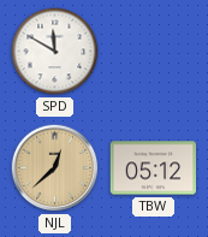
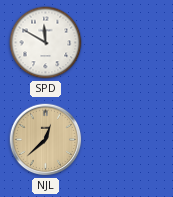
TBW: 05:12 -> none
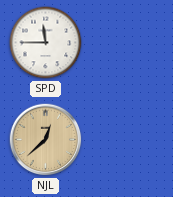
SPD: 11:50 -> 11:45
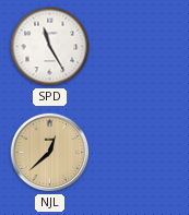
SPD: 11:45 -> 11:25
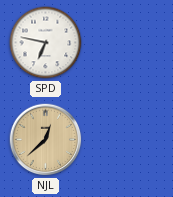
SPD: 11:25 -> 6:47
